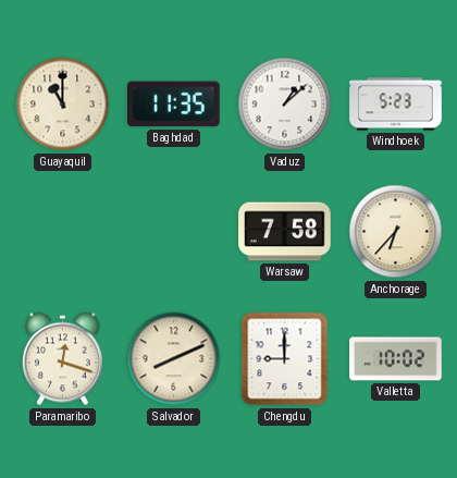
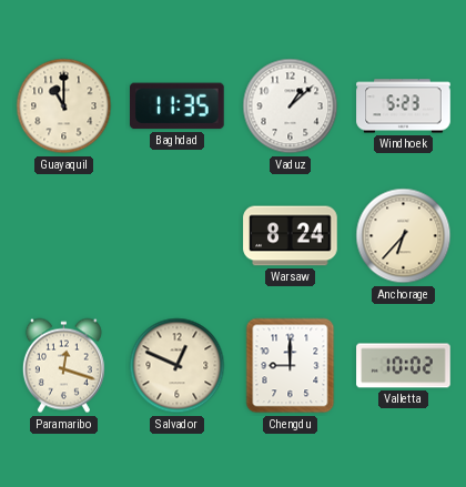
Warsaw: 7:58 -> 8:24
Salvador: 8:11 -> 12:49
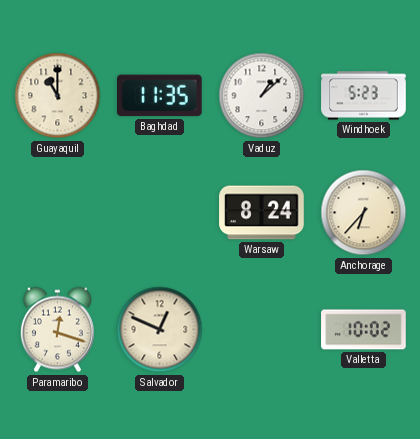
Chengdu: 9:00 -> none
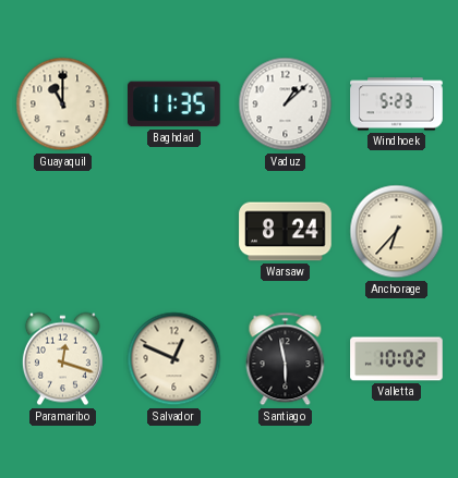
Santiago: none -> 5:58
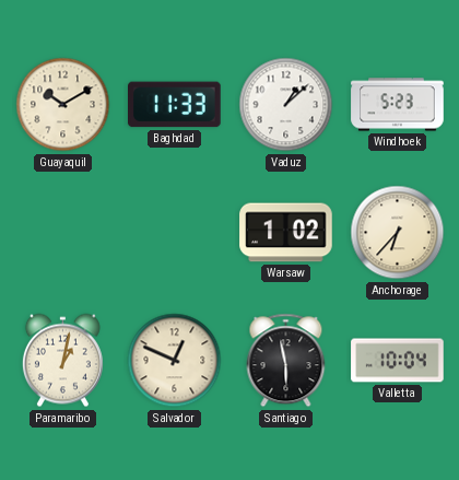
Guayaquil: 11:00 -> 10:10
Baghdad: 11:35 -> 11:33
Warsaw: 8:24 -> 1:02
Paramaribo: 12:18 -> 1:02
Valletta: 10:02 -> 10:04
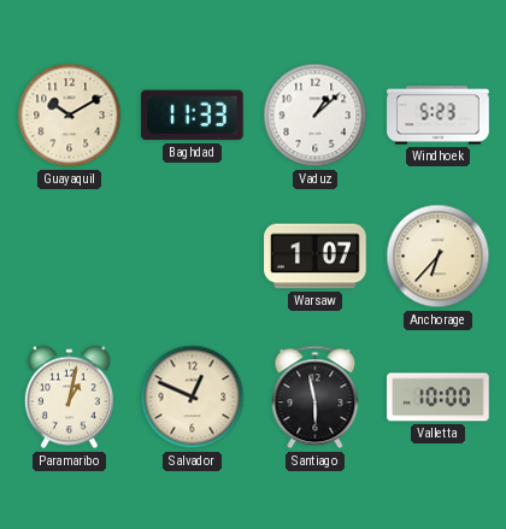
Warsaw: 1:02 -> 1:07
Valletta: 10:04 -> 10:00
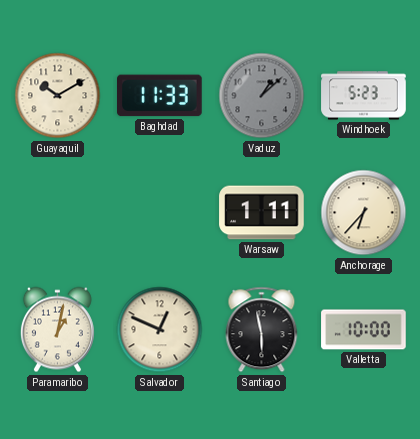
Vaduz dial: white -> grey
Warsaw: 1:07 -> 1:11
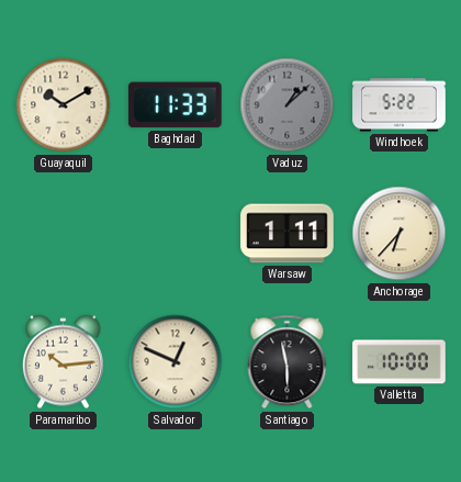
Windhoek: 5:23 -> 5:22
Paramaribo: 1:02 -> 10:14
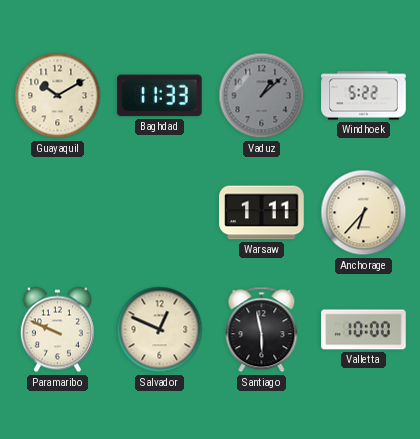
Paramaribo: 10:14 -> 9:49
